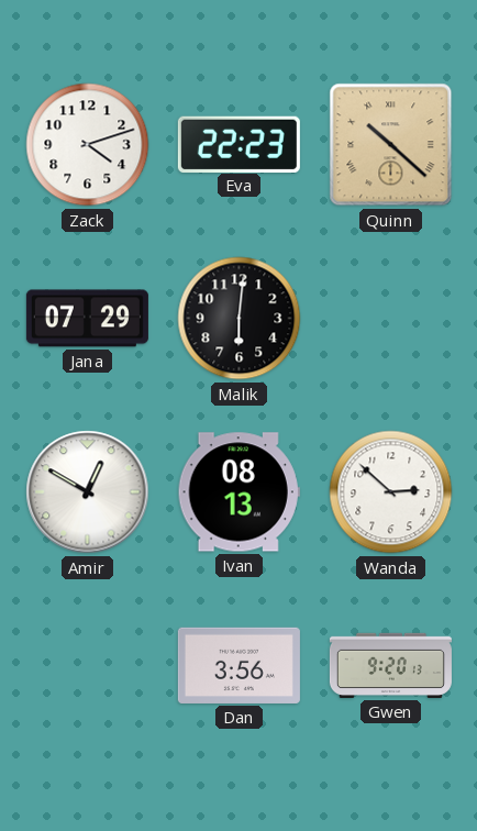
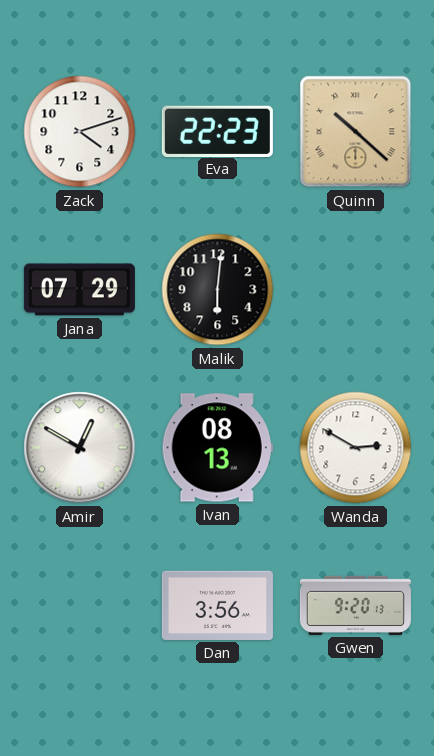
Wanda: 2:52 -> 2:50
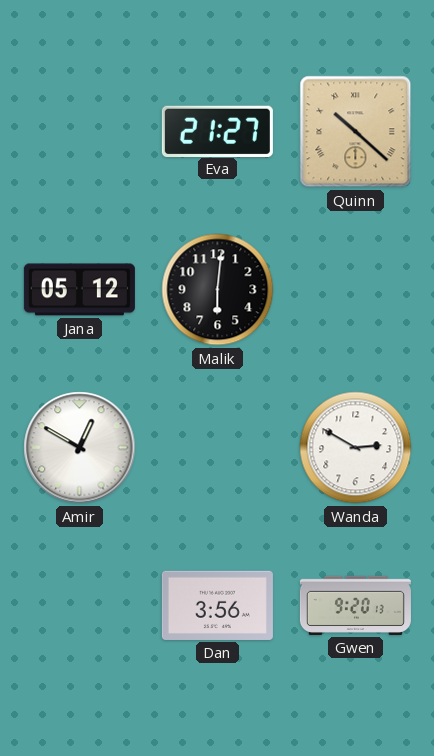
Zack: 4:12 -> none
Eva: 22:23 -> 21:27
Jana: 07:29 -> 05:12
Ivan: 08:13 -> none
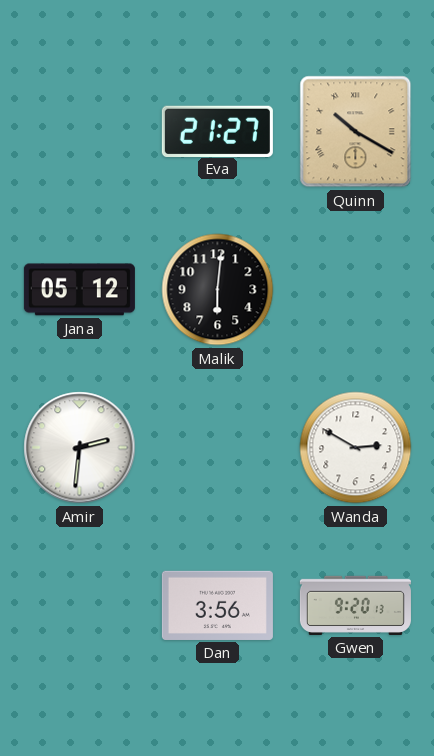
Quinn: 10:22 -> 10:20
Amir: 12:50 -> 2:31
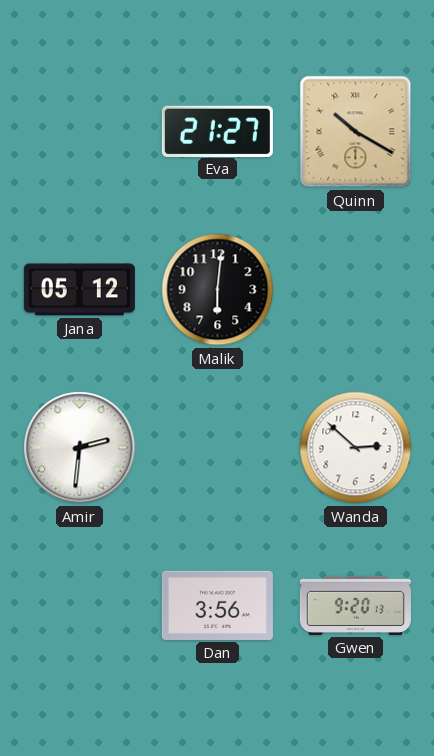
Wanda: 2:50 -> 2:52
